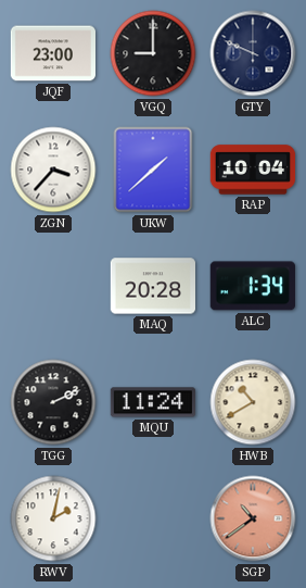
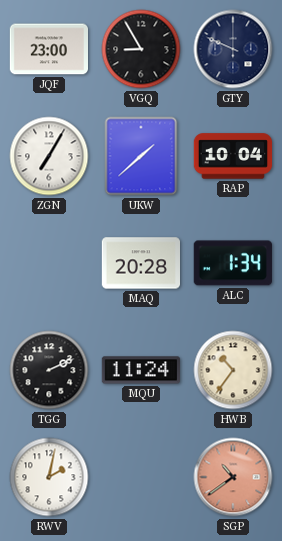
VGQ: 9:00 -> 8:55
ZGN: 3:37 -> 7:05
HWB: 10:40 -> 10:36
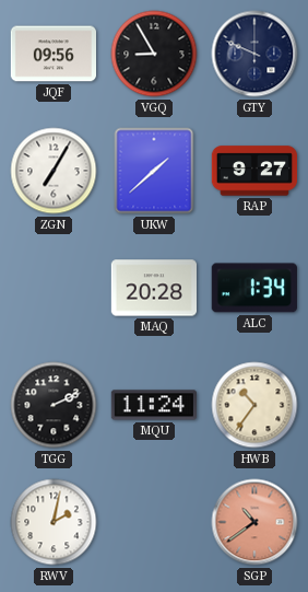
JQF: 23:00 -> 09:56
RAP: 10:04 -> 9:27
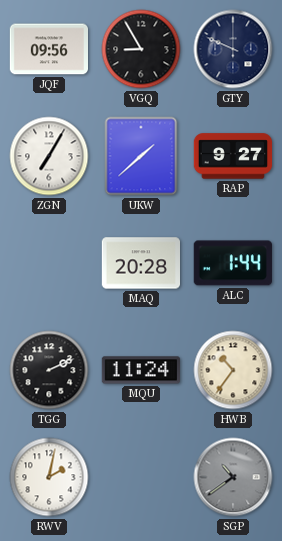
ALC: 1:34 -> 1:44
SGP dial: salmon -> grey
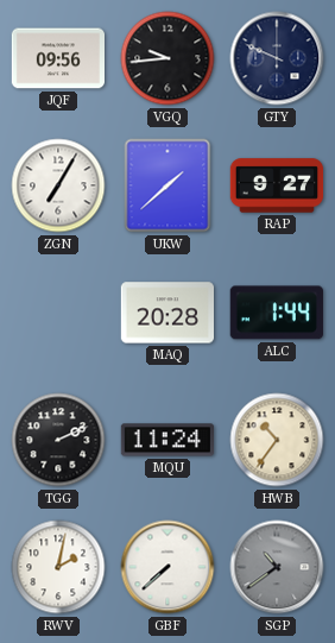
VGQ: 8:55 -> 9:44
GBF: none -> 7:38
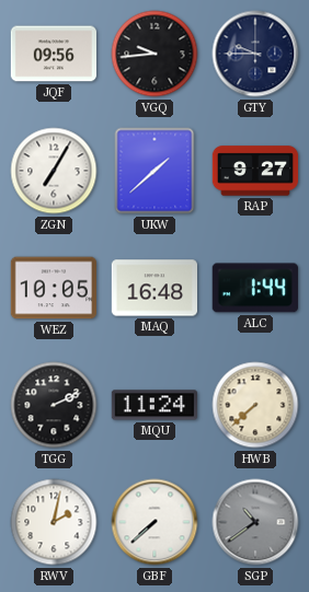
GTY: 9:49 -> 9:45
WEZ: none -> 10:05
MAQ: 20:28 -> 16:48
HWB: 10:36 -> 7:38
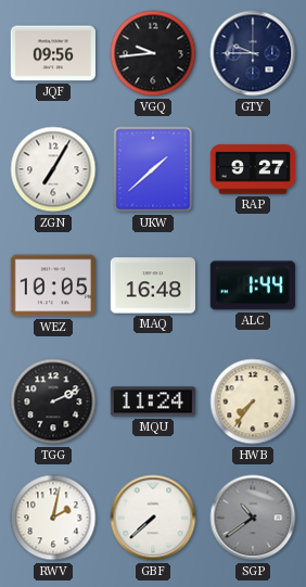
HWB: 7:38 -> 7:36
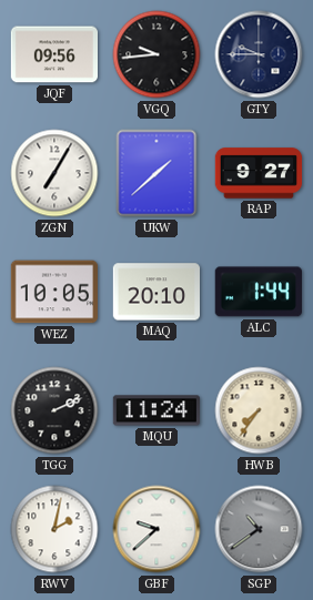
MAQ: 16:48 -> 20:10
GBF: 7:38 -> 9:38
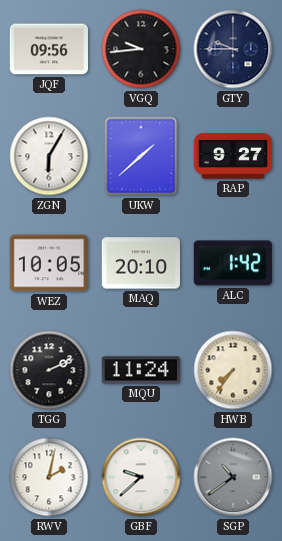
ZGN: 7:05 -> 6:05
ALC: 1:44 -> 1:42
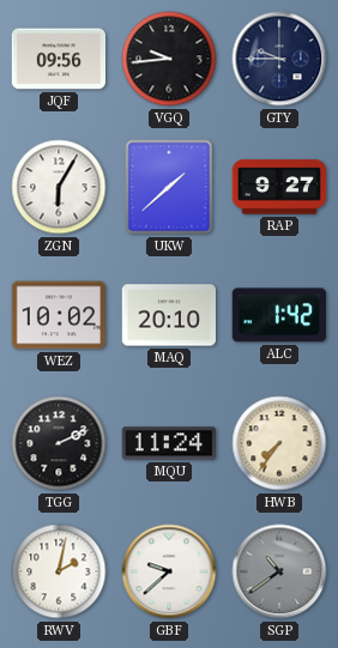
WEZ: 10:05 -> 10:02
